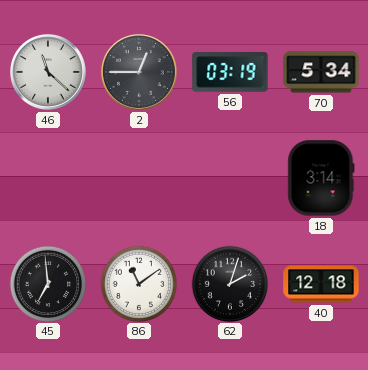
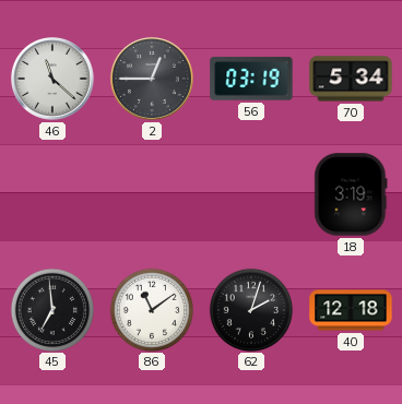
18: 3:14 -> 3:19
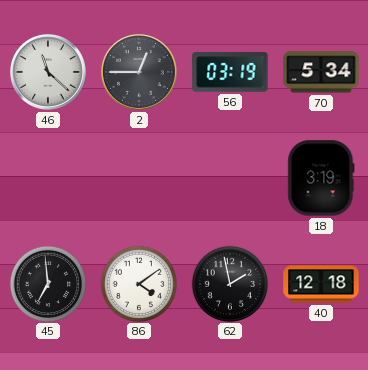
86: 11:09 -> 4:09
62: 2:03 -> 1:58
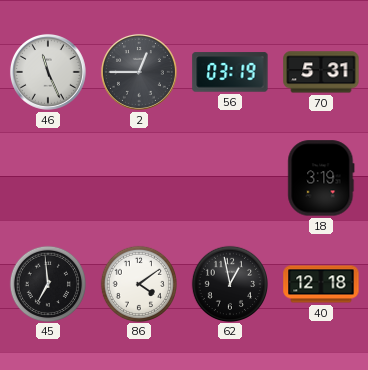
46: 11:22 -> 11:26
70: 5:34 -> 5:31
62: 1:58 -> 12:58
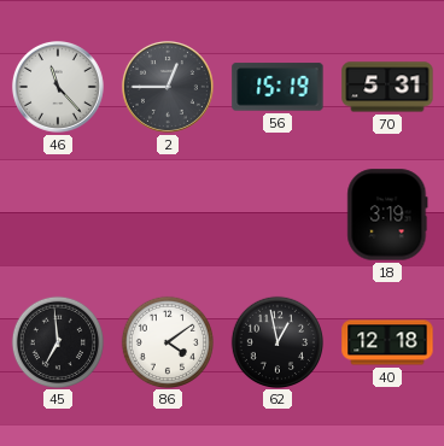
46: 11:26 -> 11:23
56: 03:19 -> 15:19
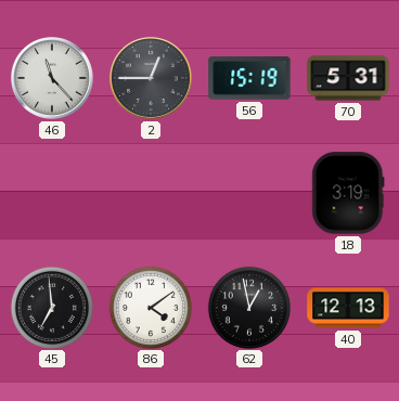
40: 12:18 -> 12:13
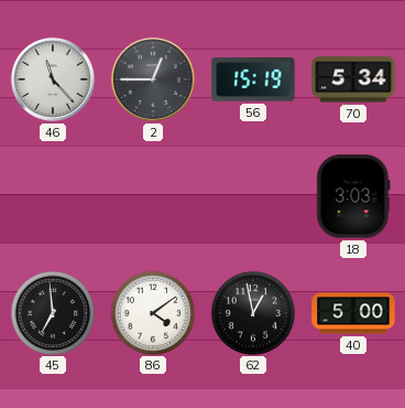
70: 5:31 -> 5:34
18: 3:19 -> 3:03
40: 12:13 -> 5:00
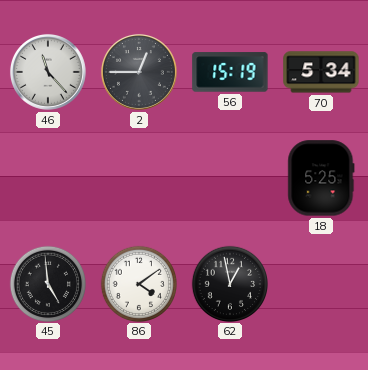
18: 3:03 -> 5:25
45: 6:59 -> 4:59
40: 5:00 -> none
